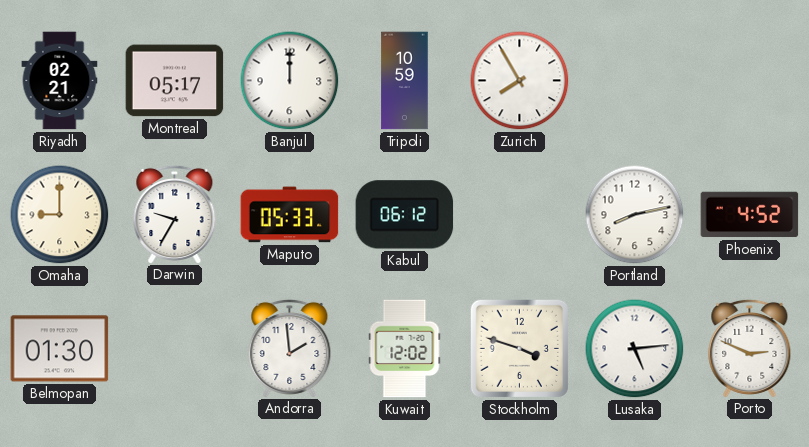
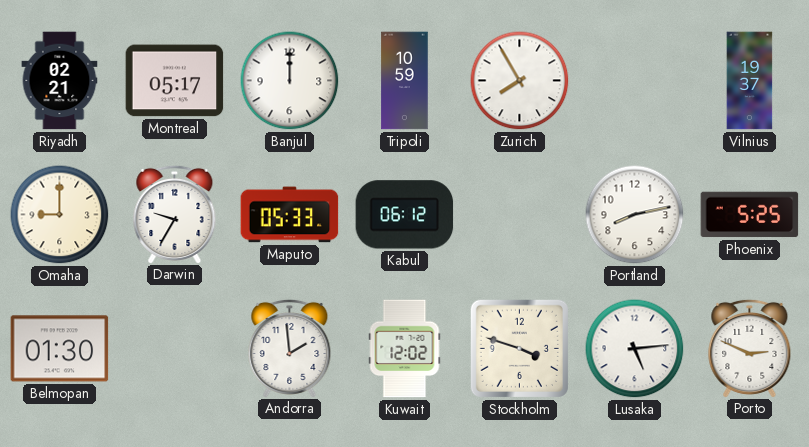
Vilnius: none -> 19:37
Phoenix: 4:52 -> 5:25
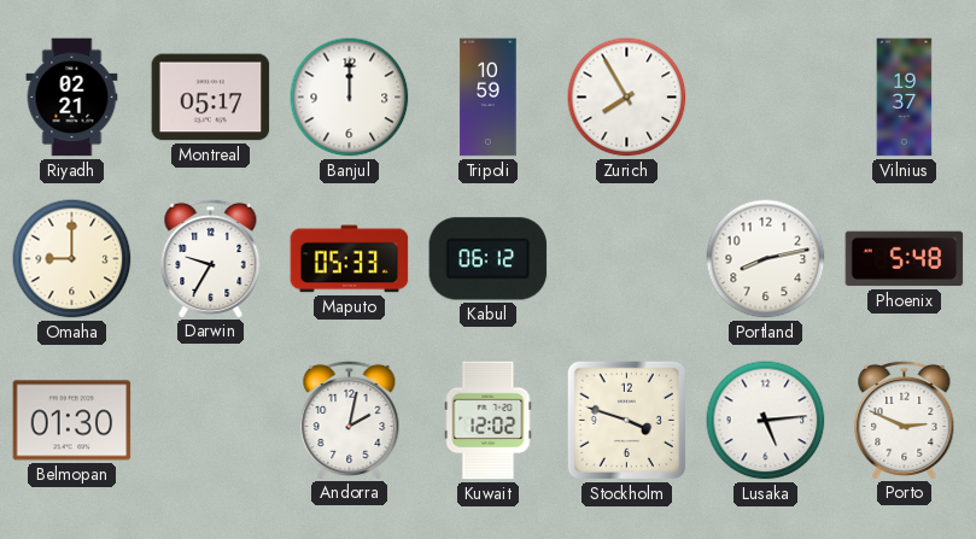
Phoenix: 5:25 -> 5:48
Andorra: 1:59 -> 2:02
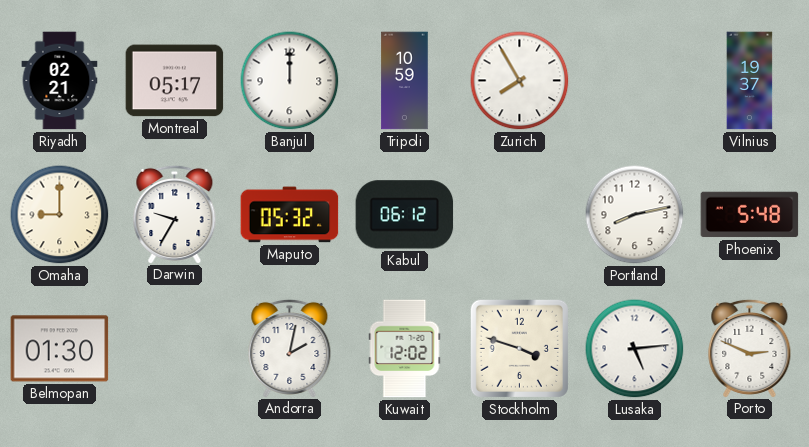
Maputo: 05:33 -> 05:32
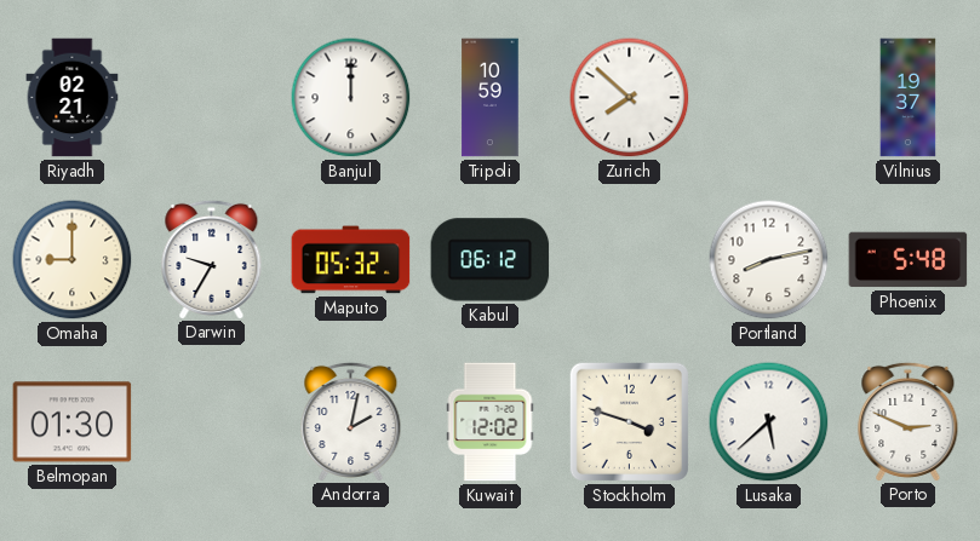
Montreal: 05:17 -> none
Zurich: 7:55 -> 7:52
Lusaka: 5:14 -> 5:38
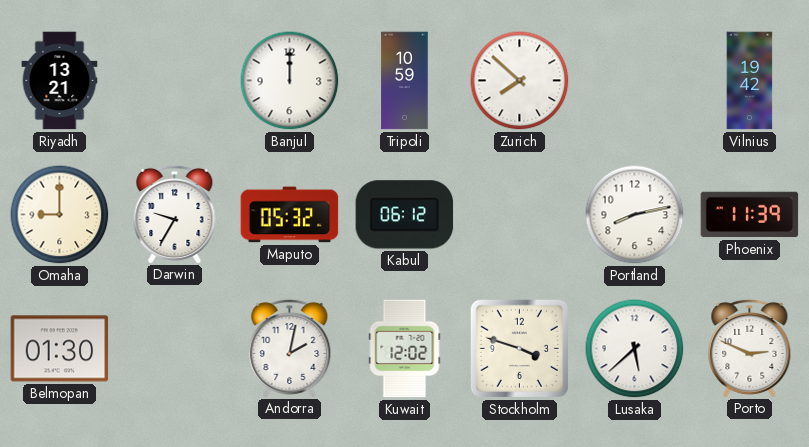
Riyadh: 02:21 -> 13:21
Vilnius: 19:37 -> 19:42
Phoenix: 5:48 -> 11:39
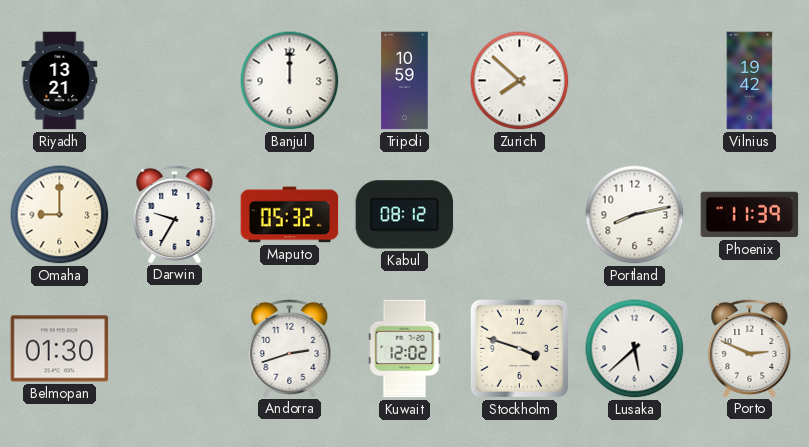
Kabul: 06:12 -> 08:12
Andorra: 2:02 -> 2:42
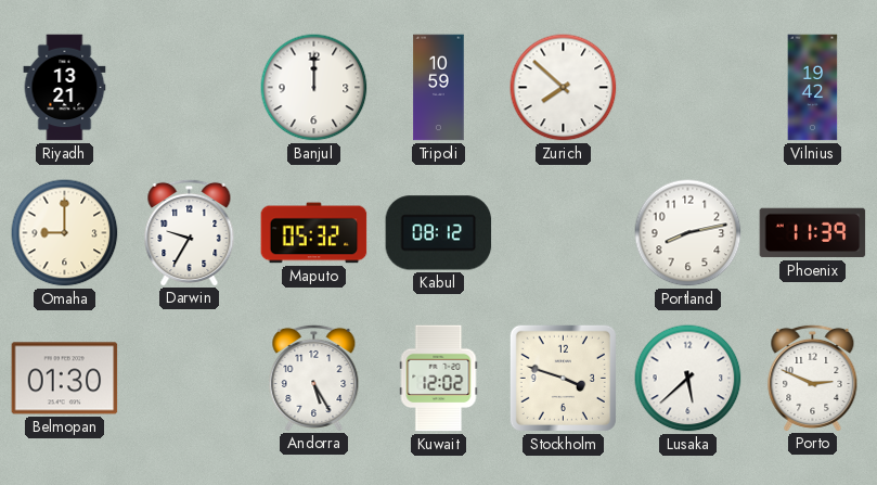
Andorra: 2:42 -> 5:25
